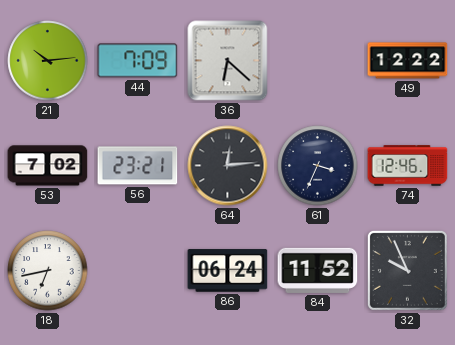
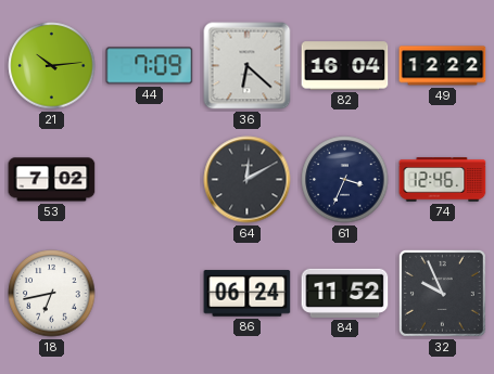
82: none -> 16:04
56: 23:21 -> none
64: 12:14 -> 12:10
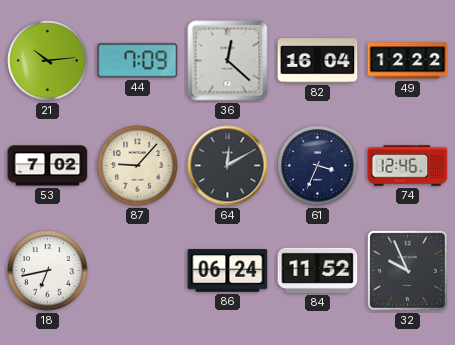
36: 6:22 -> 12:22
87: none -> 9:07
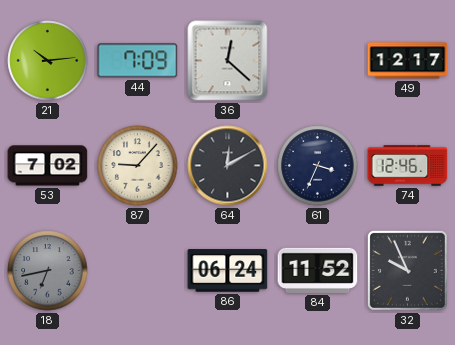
82: 16:04 -> none
49: 12:22 -> 12:17
18 dial: white -> grey
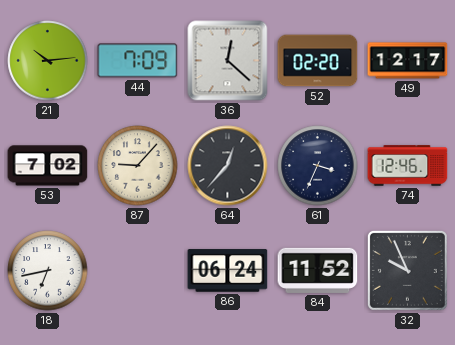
52: none -> 02:20
64: 12:10 -> 12:37
18 dial: grey -> white
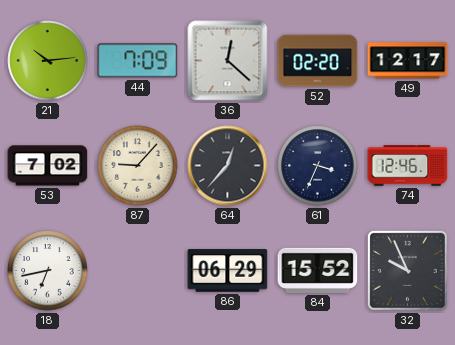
86: 06:24 -> 06:29
84: 11:52 -> 15:52
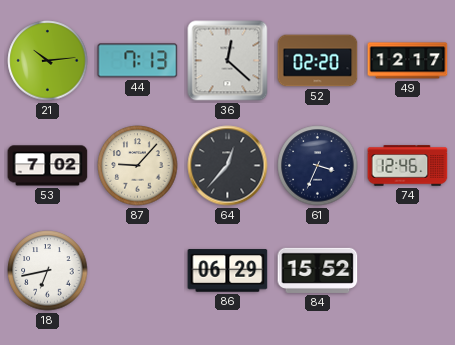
44: 7:09 -> 7:13
32: 9:56 -> none
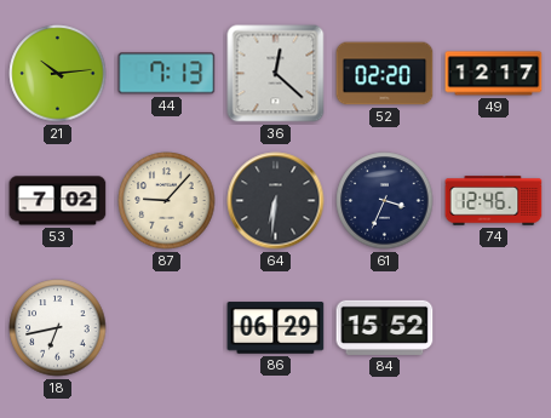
64: 12:37 -> 6:31
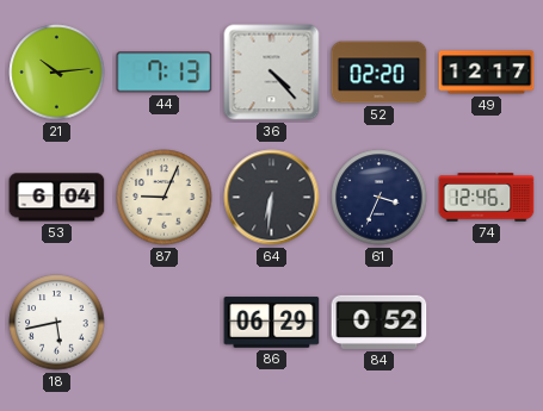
36: 12:22 -> 4:23
53: 7:02 -> 6:04
87: 9:07 -> 9:04
18: 6:43 -> 5:43
84: 15:52 -> 0:52
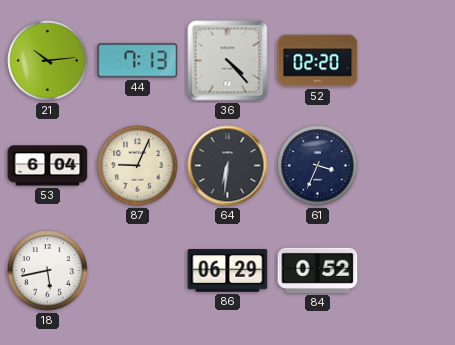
49: 12:17 -> none
74: 12:46 -> none
